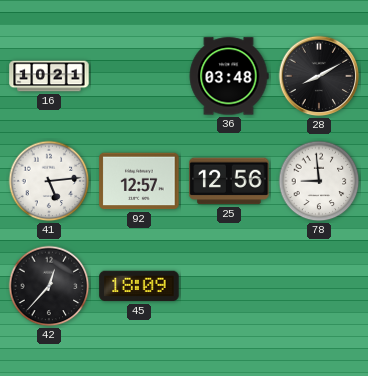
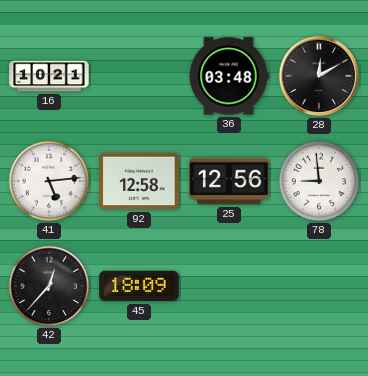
28: 8:10 -> 12:10
92: 12:57 -> 12:58
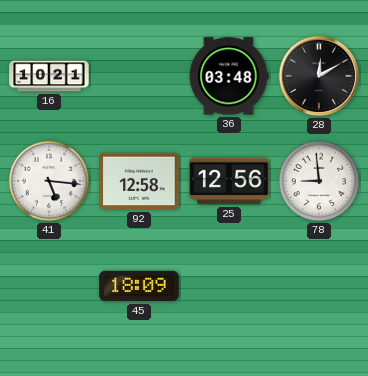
41: 5:14 -> 5:16
42: 12:37 -> none
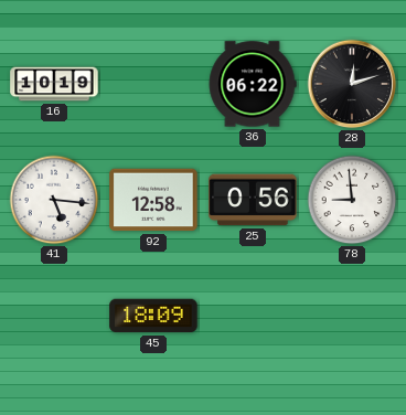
16: 10:21 -> 10:19
36: 03:48 -> 06:22
28: 12:10 -> 12:12
25: 12:56 -> 0:56
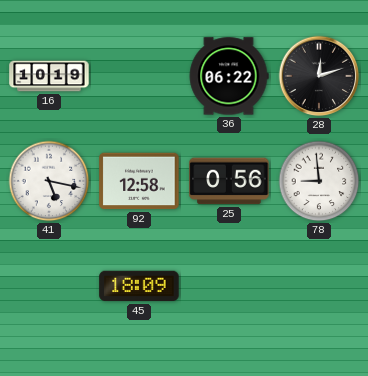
41: 5:16 -> 5:17
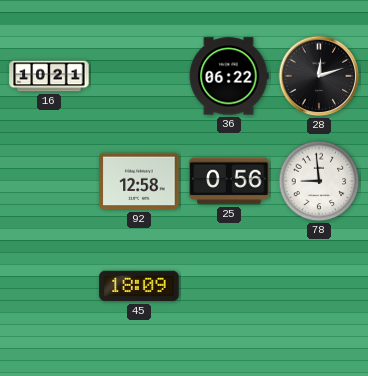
16: 10:19 -> 10:21
41: 5:17 -> none
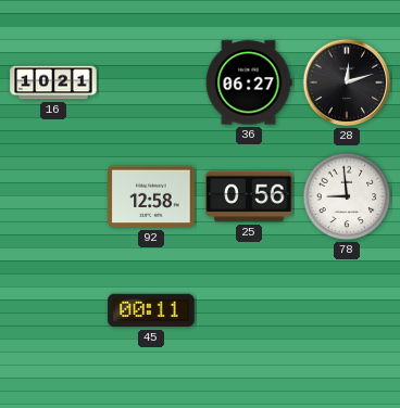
36: 06:22 -> 06:27
45: 18:09 -> 00:11
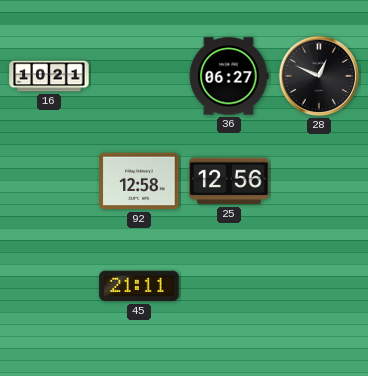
28: 12:12 -> 12:49
25: 0:56 -> 12:56
78: 8:59 -> none
45: 00:11 -> 21:11
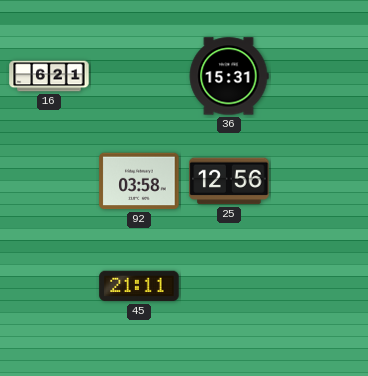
16: 10:21 -> 6:21
36: 06:27 -> 15:31
28: 12:49 -> none
92: 12:58 -> 03:58
